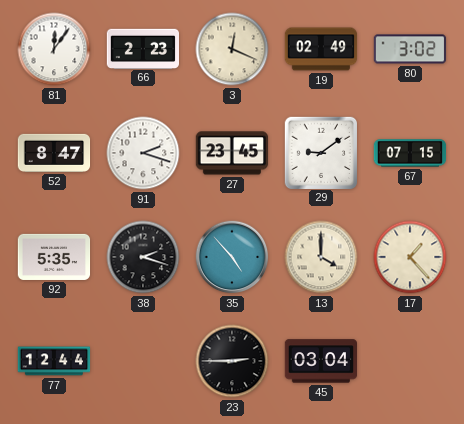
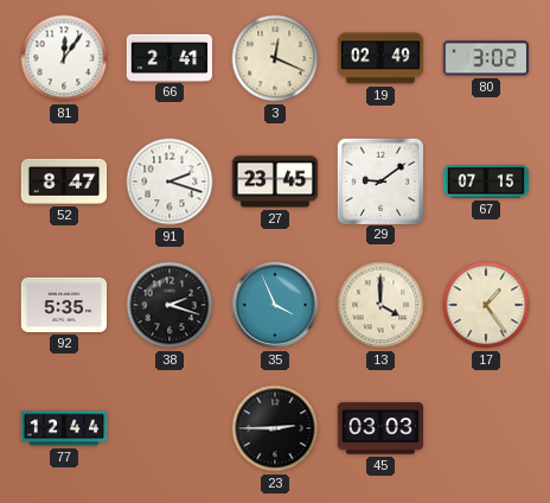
66: 2:23 -> 2:41
35: 4:53 -> 3:56
17: 1:23 -> 1:24
45: 03:04 -> 03:03
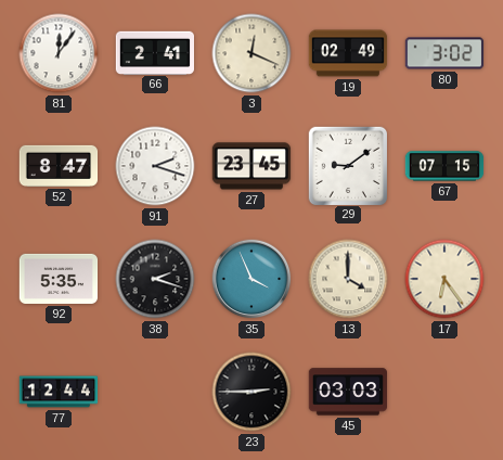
17: 1:24 -> 6:24
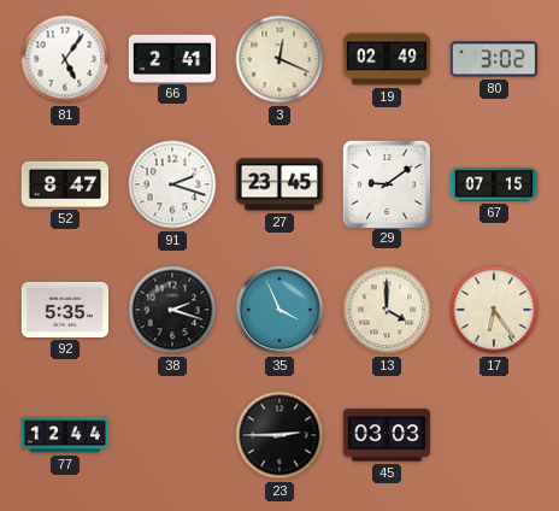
81: 12:06 -> 5:06
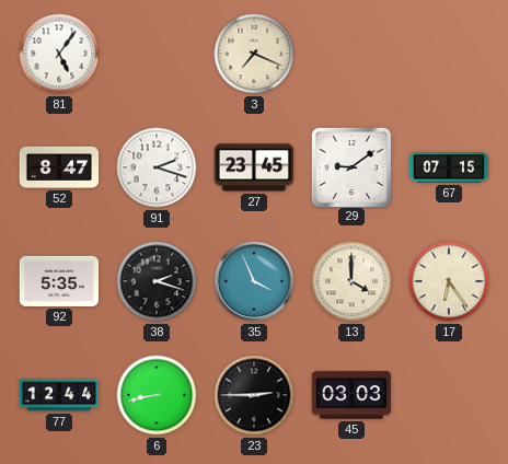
66: 2:41 -> none
3: 12:19 -> 7:19
19: 02:49 -> none
80: 3:02 -> none
6: none -> 8:43
